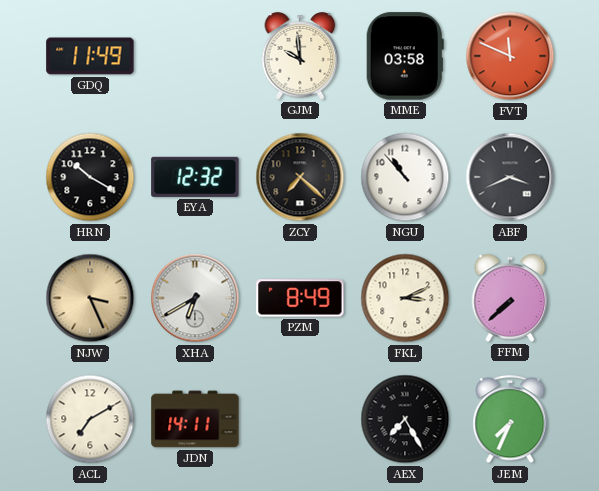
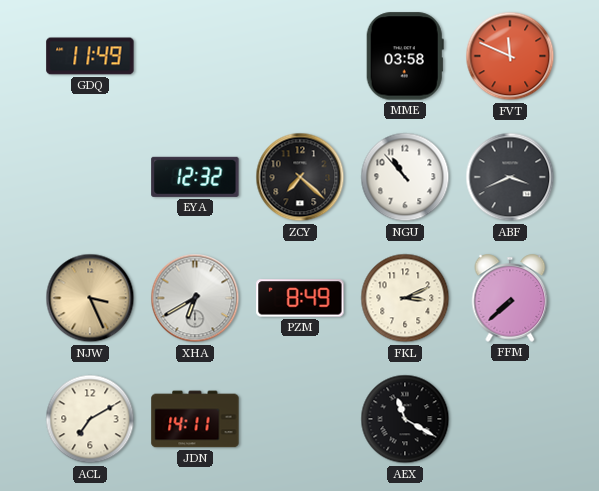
GJM: 9:59 -> none
HRN: 10:20 -> none
AEX: 7:25 -> 11:20
JEM: 7:34 -> none
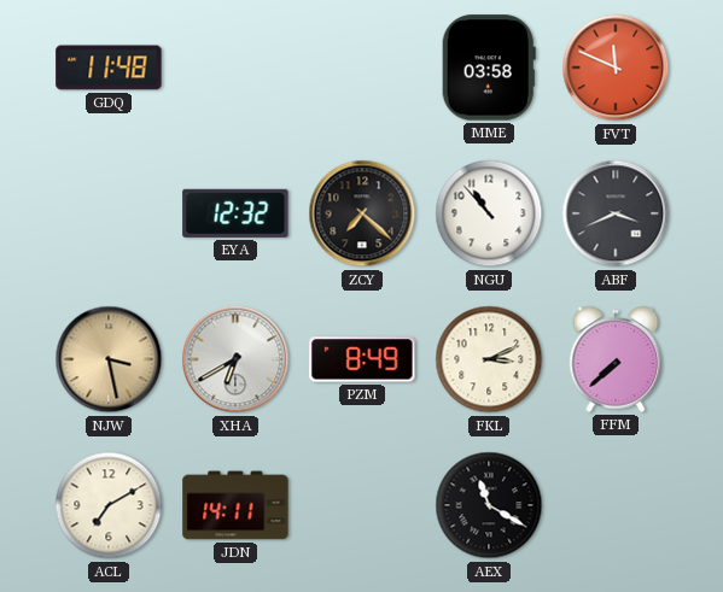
GDQ: 11:49 -> 11:48
NJW: 3:26 -> 3:28
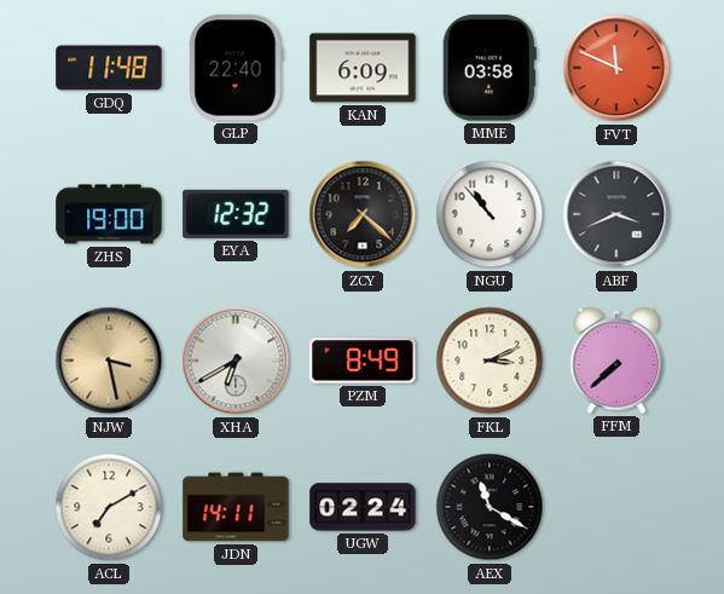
GLP: none -> 22:40
KAN: none -> 6:09
ZHS: none -> 19:00
UGW: none -> 02:24
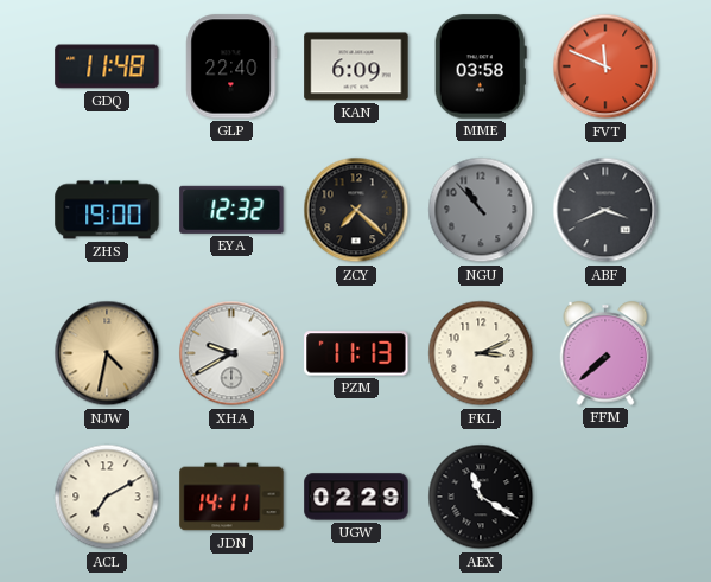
NGU dial: white -> grey
NJW: 3:28 -> 4:32
XHA: 6:40 -> 9:40
PZM: 8:49 -> 11:13
UGW: 02:24 -> 02:29
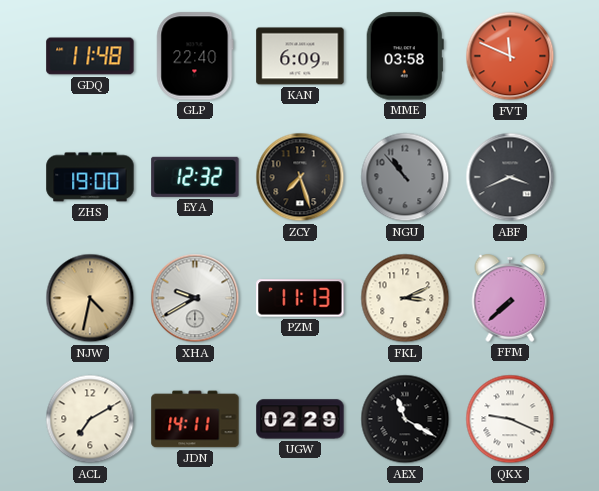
ZCY: 7:22 -> 7:27
QKX: none -> 9:19
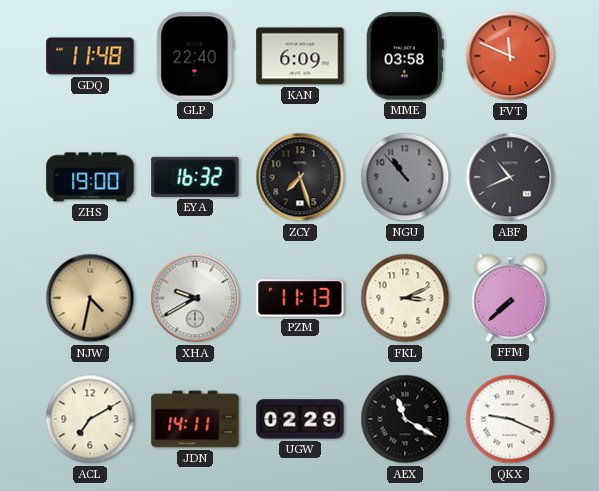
EYA: 12:32 -> 16:32
ABF: 3:41 -> 10:41
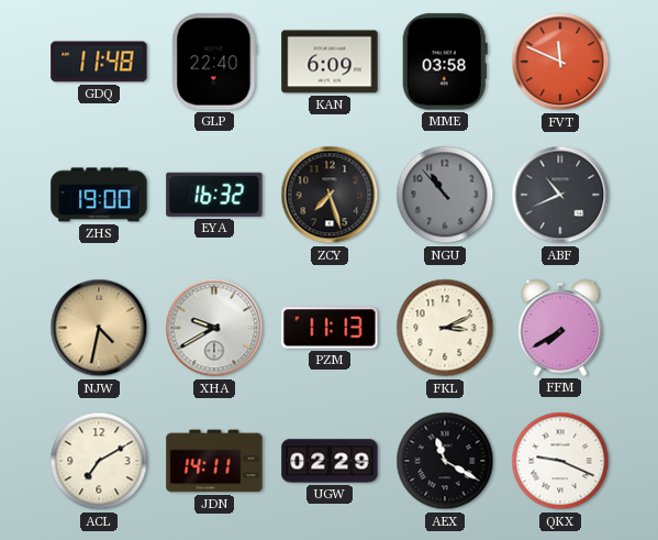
FFM: 7:38 -> 7:40
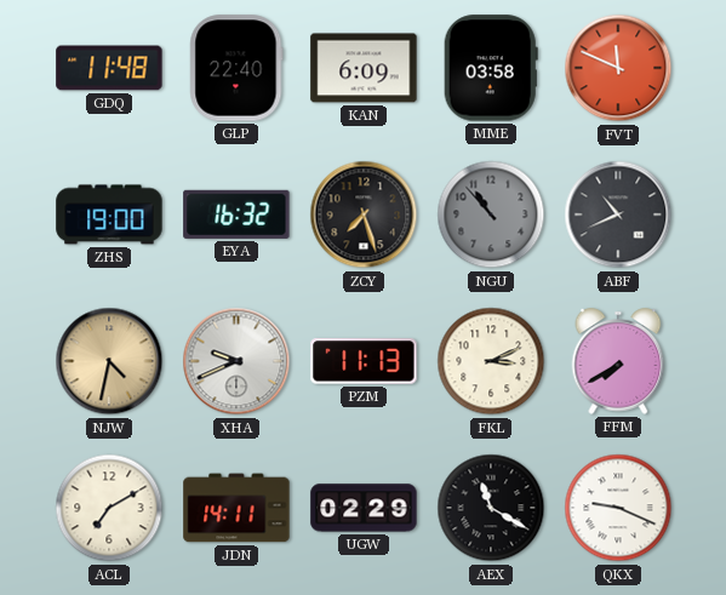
XHA: 9:40 -> 9:41
